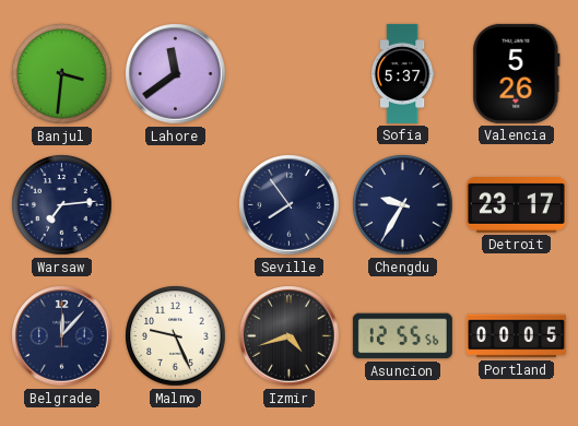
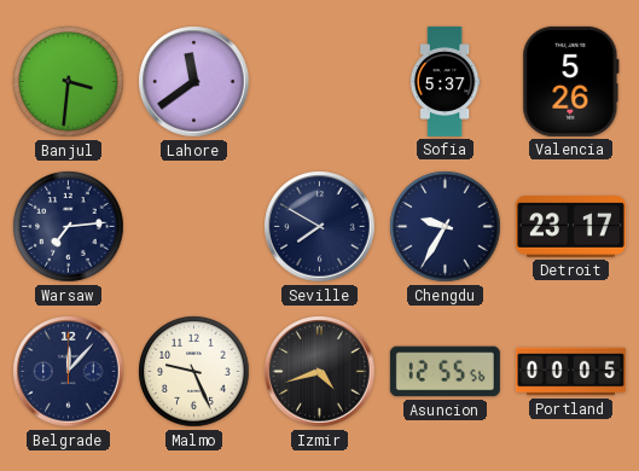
Seville: 7:54 -> 7:50
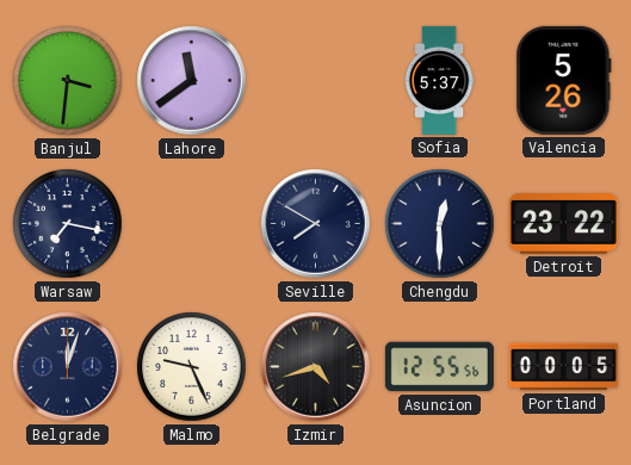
Warsaw: 7:14 -> 7:17
Chengdu: 9:35 -> 12:30
Detroit: 23:17 -> 23:22
Belgrade: 12:07 -> 12:03
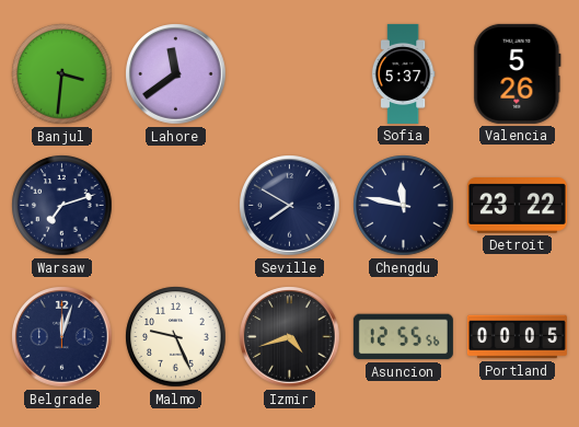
Warsaw: 7:17 -> 7:12
Chengdu: 12:30 -> 11:47
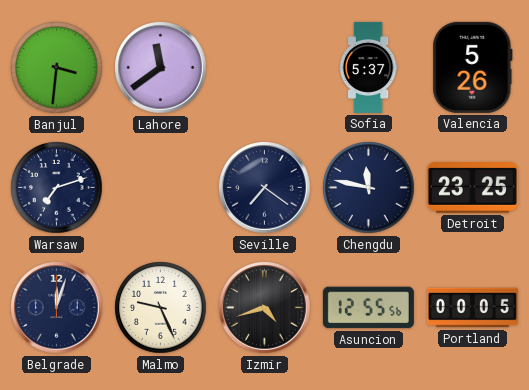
Seville: 7:50 -> 7:21
Detroit: 23:22 -> 23:25
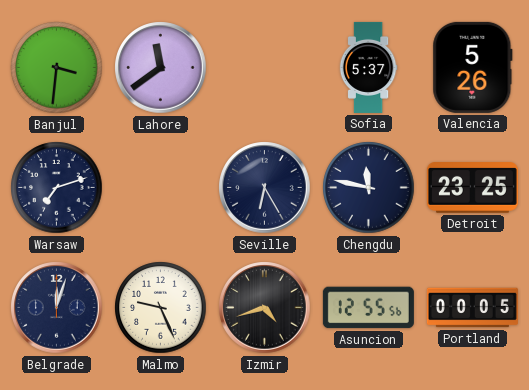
Seville: 7:21 -> 6:25
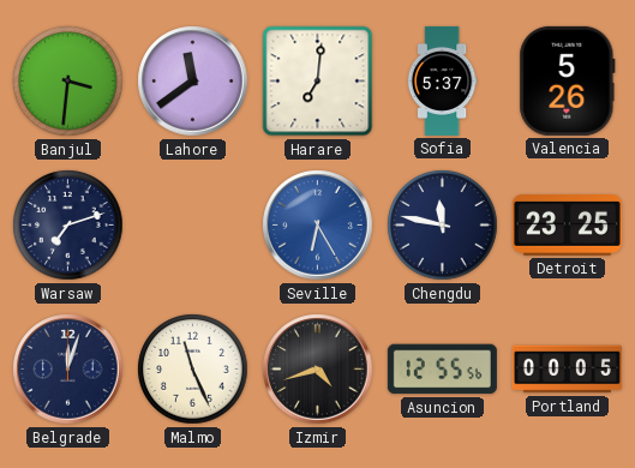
Harare: none -> 7:01
Seville dial: navy -> blue
Malmo: 9:26 -> 11:26
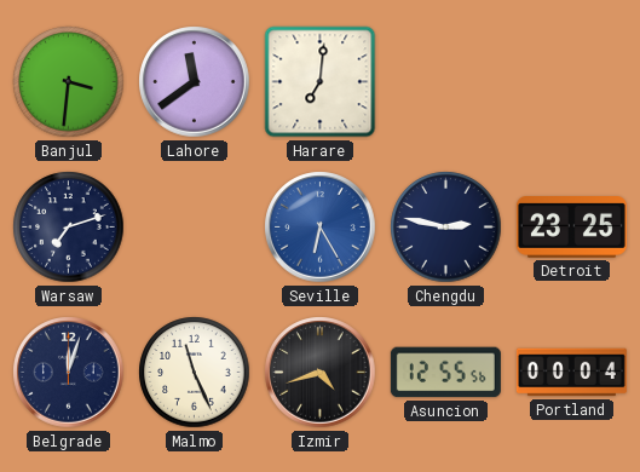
Sofia: 5:37 -> none
Valencia: 5:26 -> none
Chengdu: 11:47 -> 2:47
Portland: 00:05 -> 00:04
